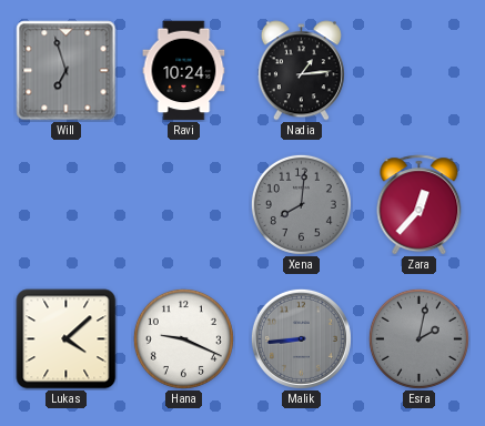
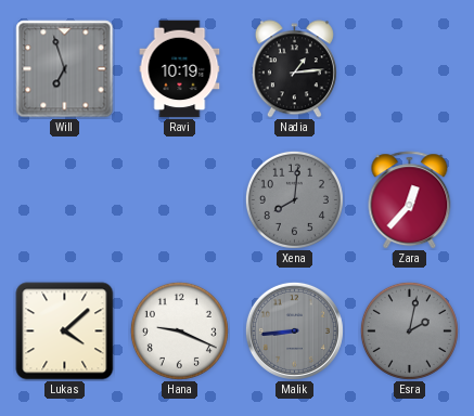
Ravi: 10:24 -> 10:19
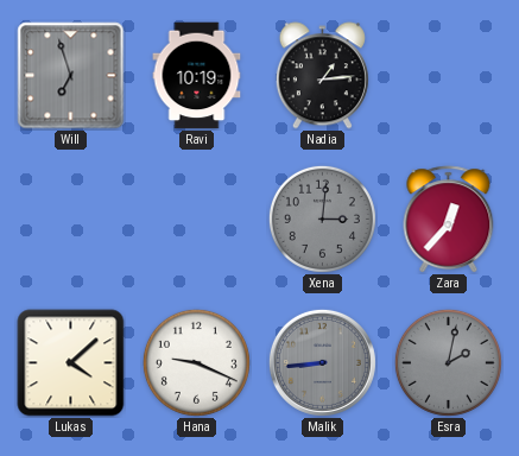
Xena: 8:01 -> 3:01
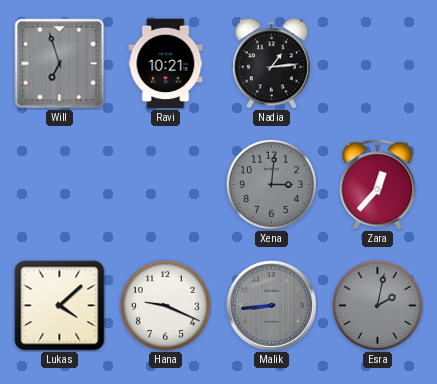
Ravi: 10:19 -> 10:21
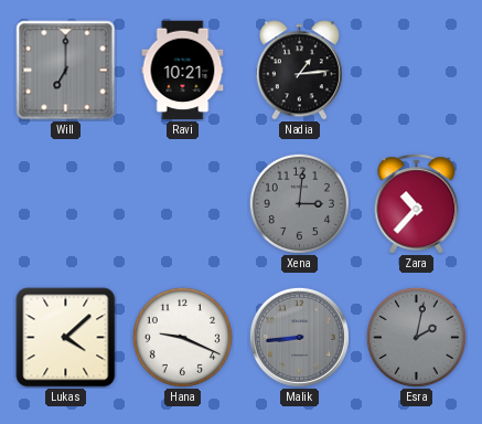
Will: 6:57 -> 7:00
Zara: 12:37 -> 10:37
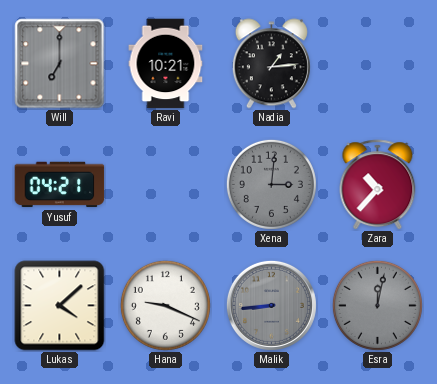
Yusuf: none -> 04:21
Esra: 2:02 -> 12:02
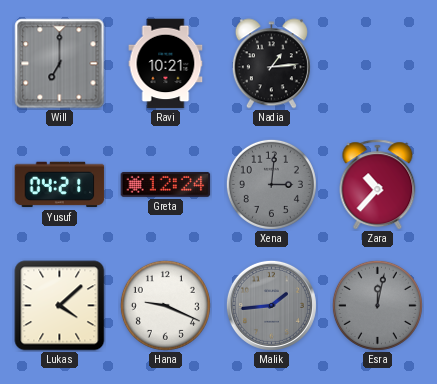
Greta: none -> 12:24
Malik: 8:44 -> 1:44
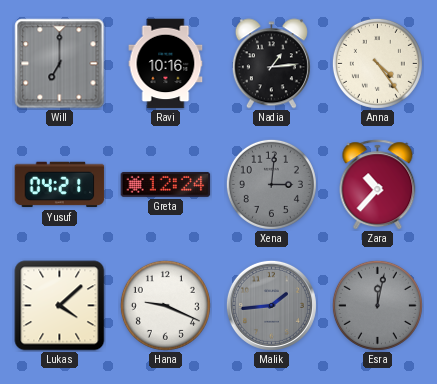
Ravi: 10:21 -> 10:16
Anna: none -> 4:24
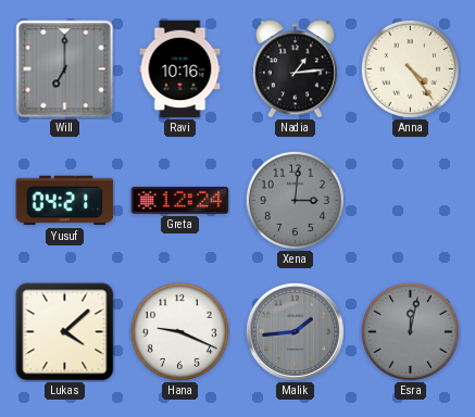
Zara: 10:37 -> none
